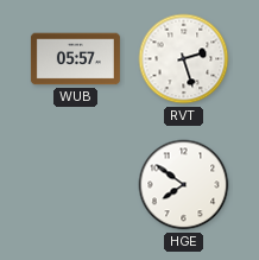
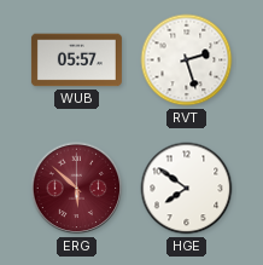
ERG: none -> 5:52
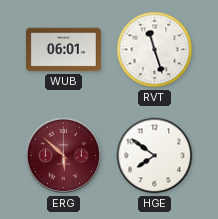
WUB: 05:57 -> 06:01
RVT: 2:27 -> 11:27
